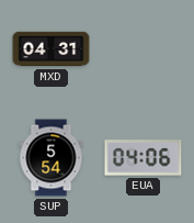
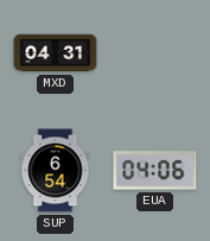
SUP: 5:54 -> 6:54
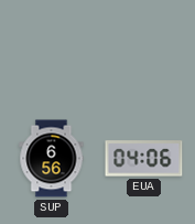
MXD: 04:31 -> none
SUP: 6:54 -> 6:56
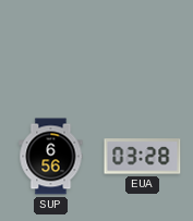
EUA: 04:06 -> 03:28
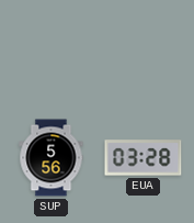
SUP: 6:56 -> 5:56
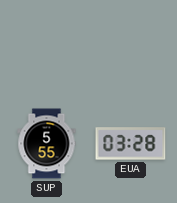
SUP: 5:56 -> 5:55
